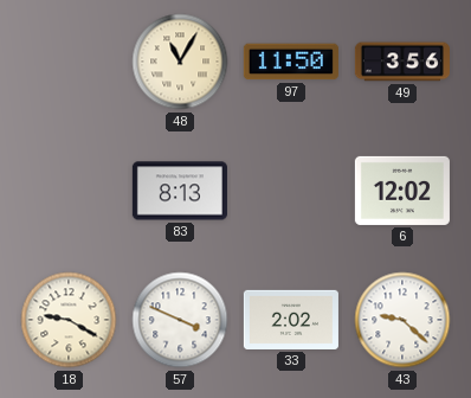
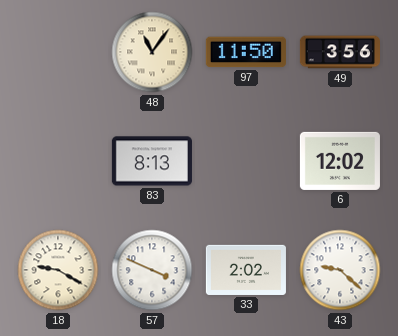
48: 11:05 -> 11:06
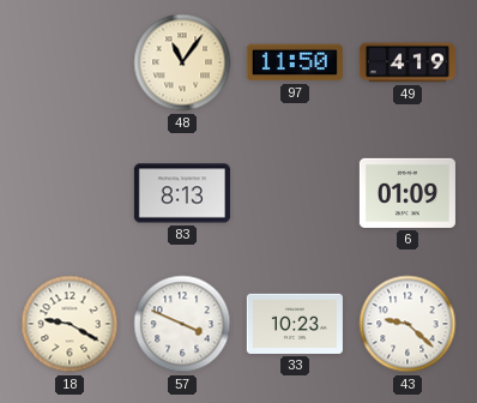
49: 3:56 -> 4:19
6: 12:02 -> 01:09
33: 2:02 -> 10:23
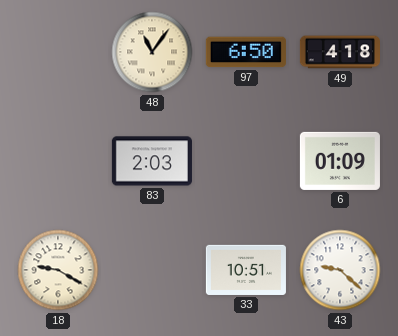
97: 11:50 -> 6:50
49: 4:19 -> 4:18
83: 8:13 -> 2:03
57: 3:49 -> none
33: 10:23 -> 10:51
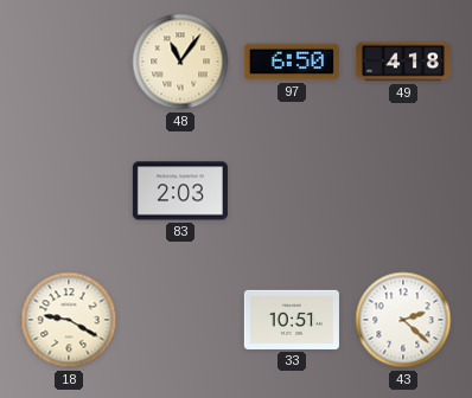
6: 01:09 -> none
43: 9:22 -> 2:22
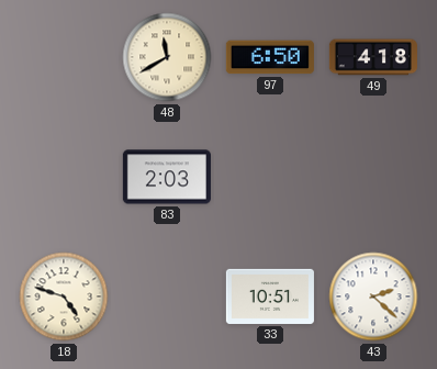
48: 11:06 -> 11:40
18: 9:20 -> 4:48
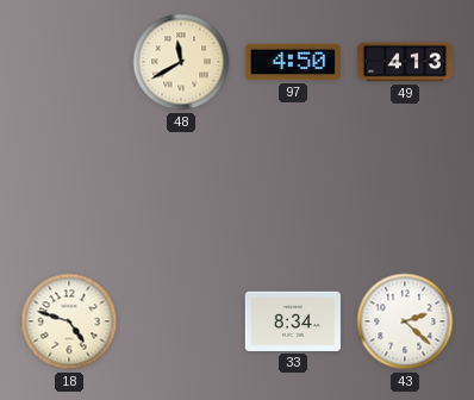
97: 6:50 -> 4:50
49: 4:18 -> 4:13
83: 2:03 -> none
33: 10:51 -> 8:34
